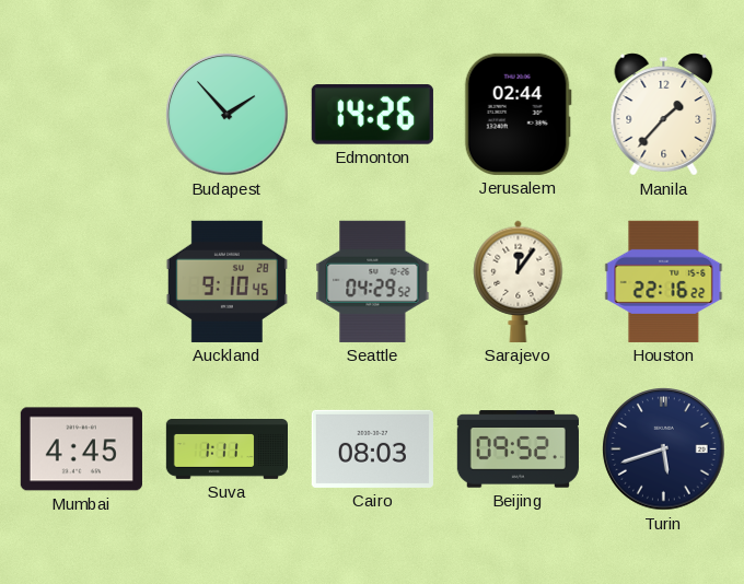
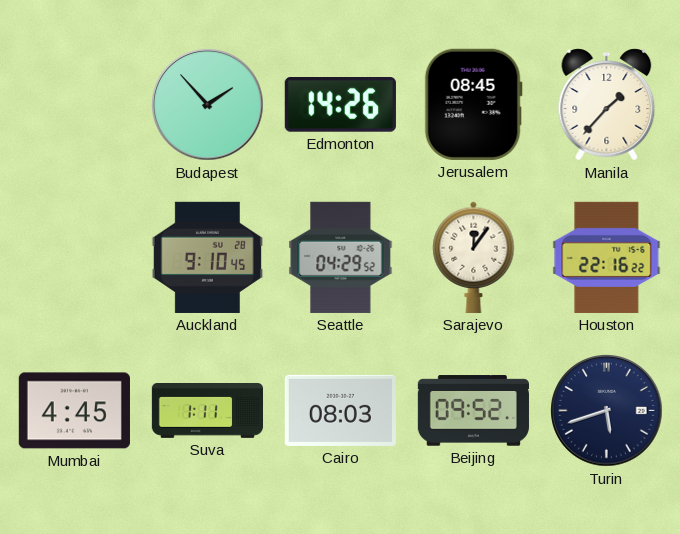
Jerusalem: 02:44 -> 08:45
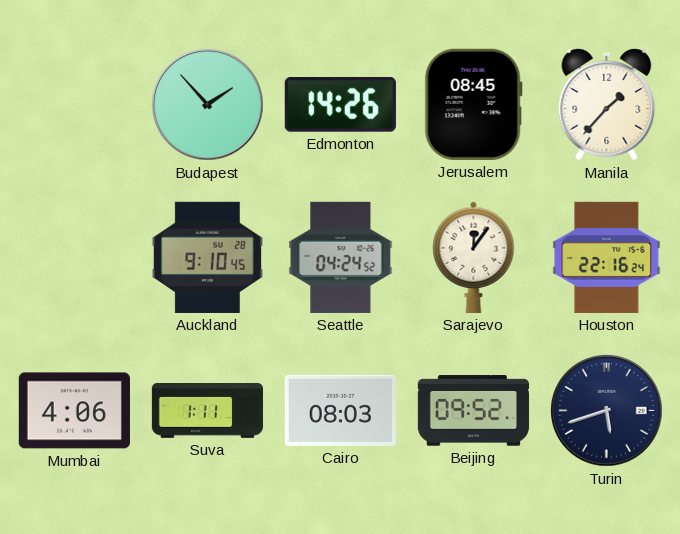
Seattle: 04:29 -> 04:24
Houston: 22:16:22 -> 22:16:24
Mumbai: 4:45 -> 4:06
